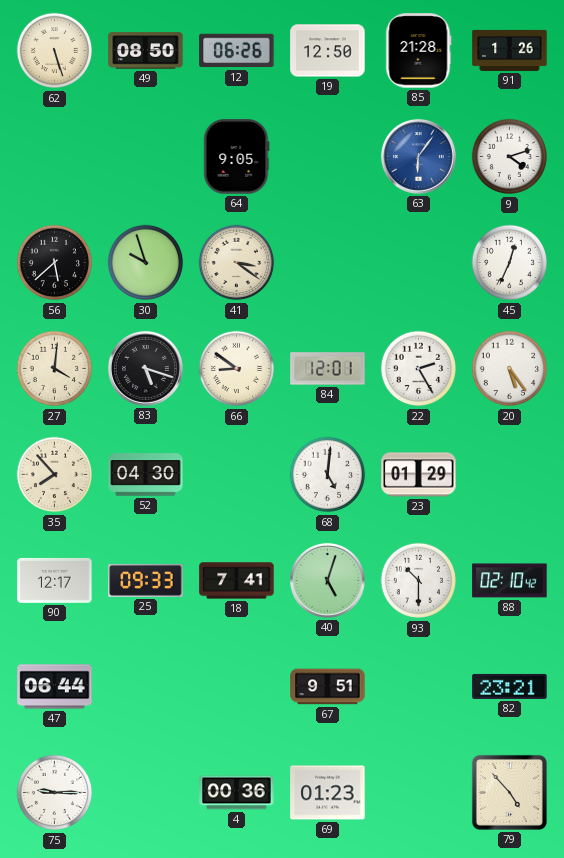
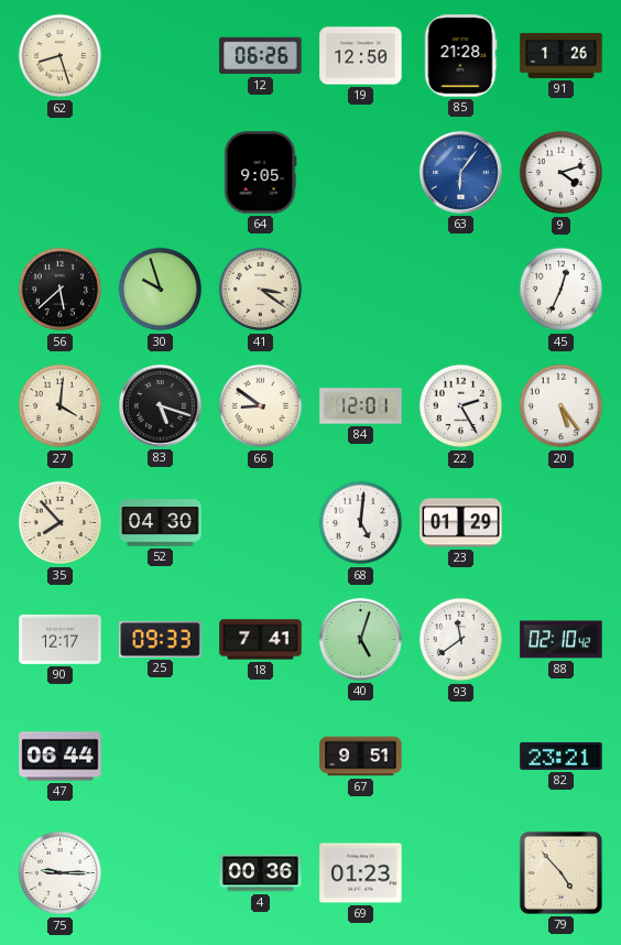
62: 5:27 -> 8:27
49: 08:50 -> none
93: 10:30 -> 11:39
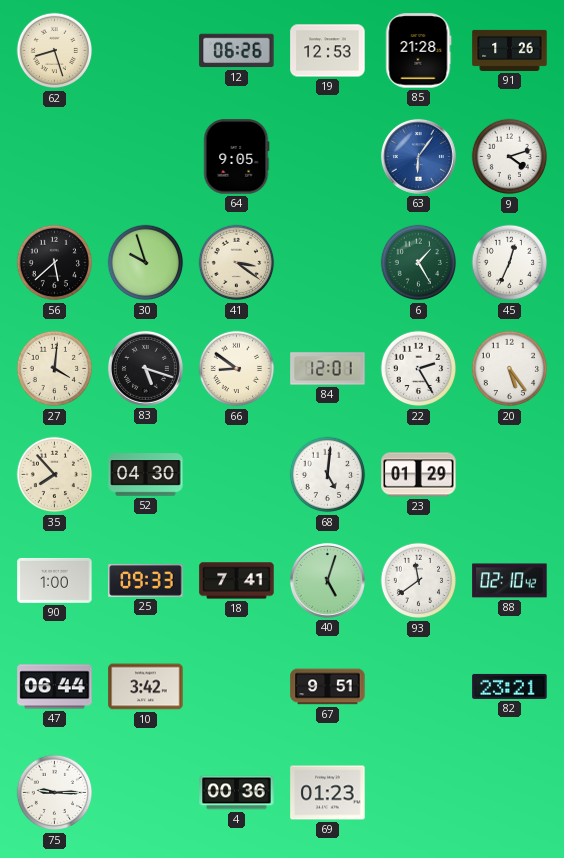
19: 12:50 -> 12:53
6: none -> 1:25
90: 12:17 -> 1:00
10: none -> 3:42
79: 4:53 -> none
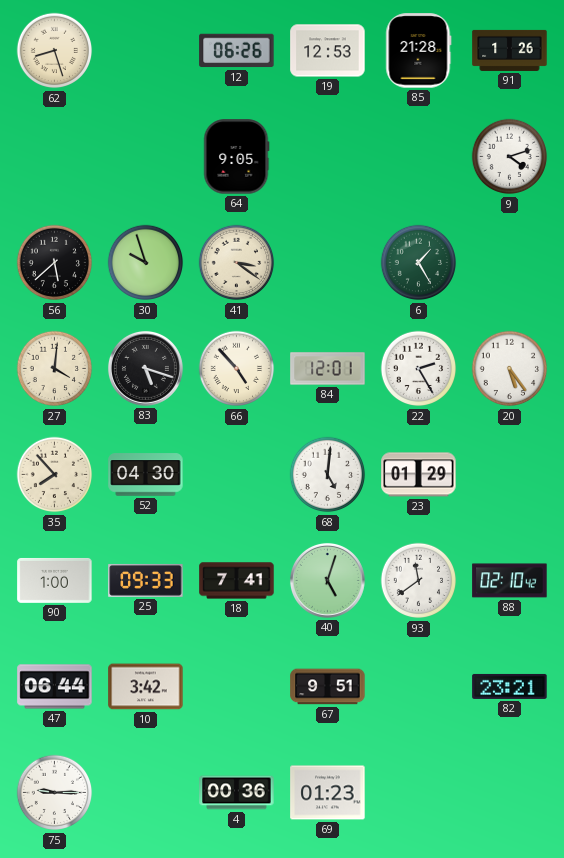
63: 6:06 -> none
45: 12:34 -> none
66: 8:51 -> 4:53
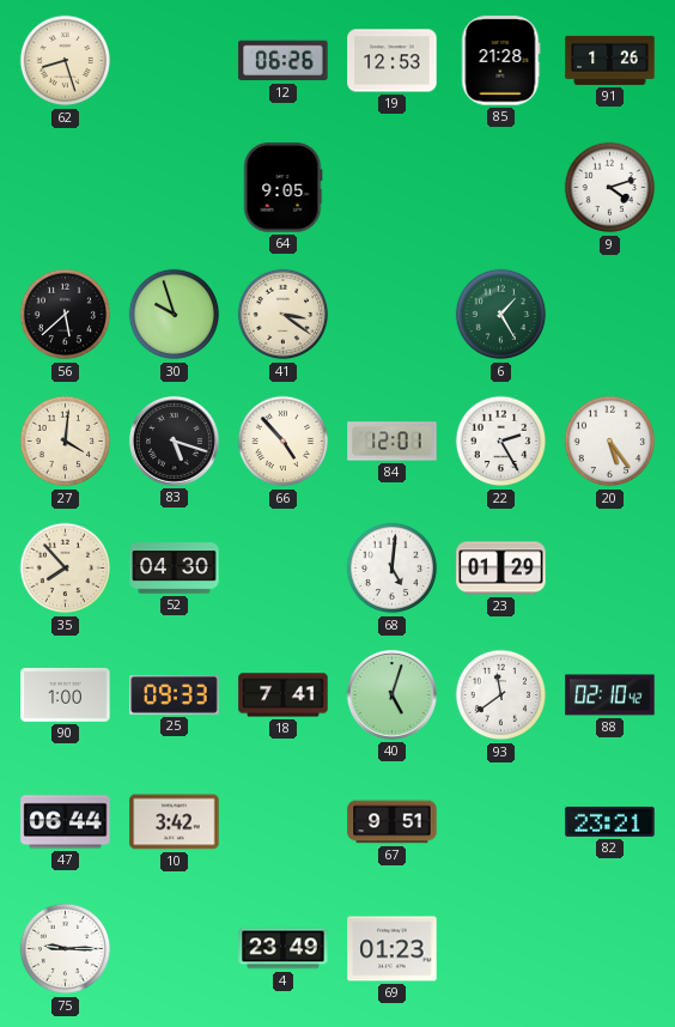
4: 00:36 -> 23:49
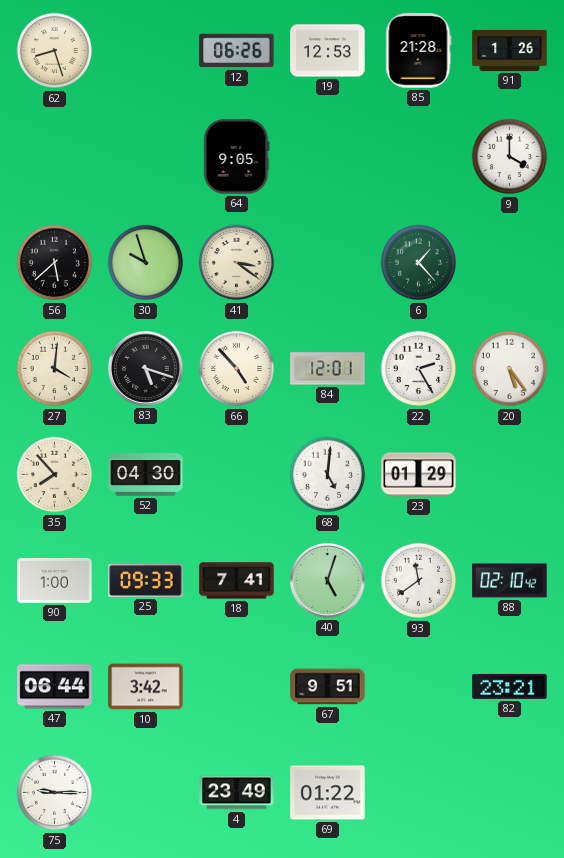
9: 4:12 -> 4:00
6: 1:25 -> 1:23
69: 01:23 -> 01:22
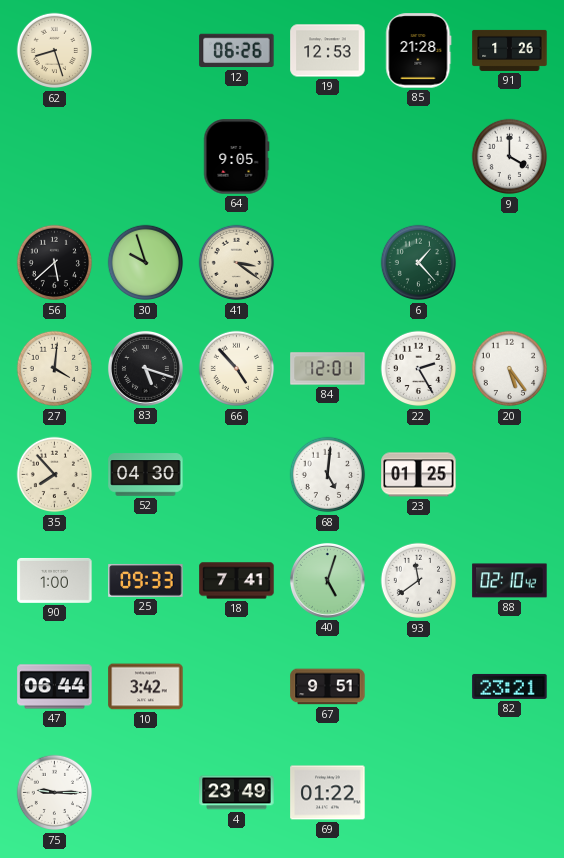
23: 01:29 -> 01:25
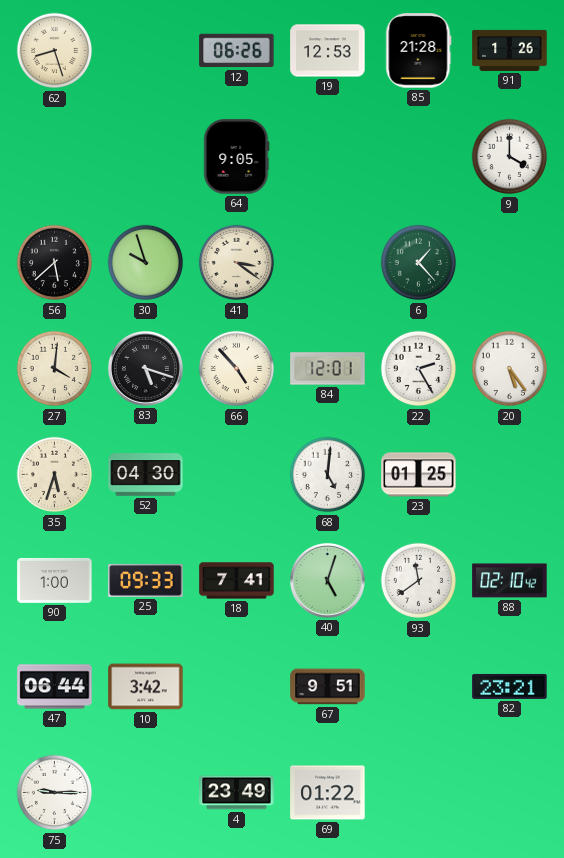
35: 7:53 -> 5:33
